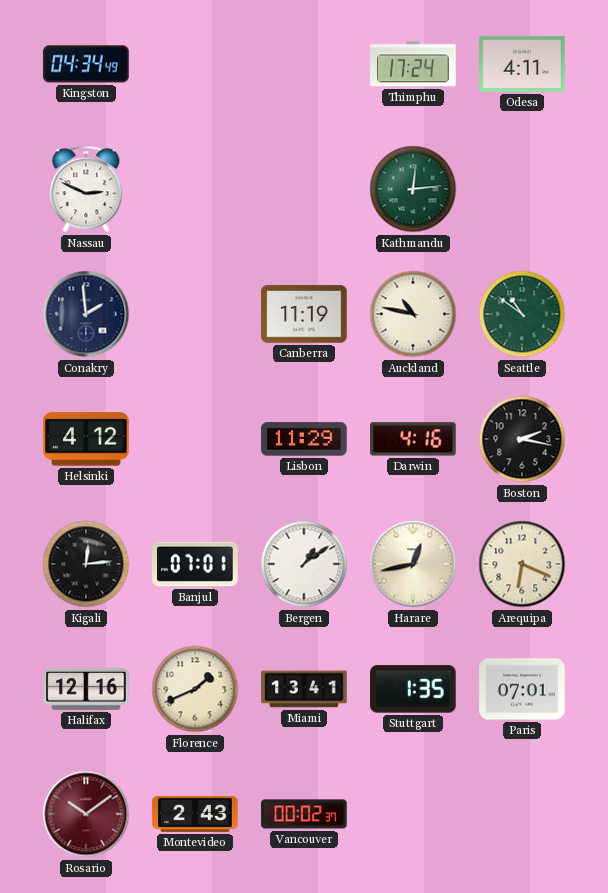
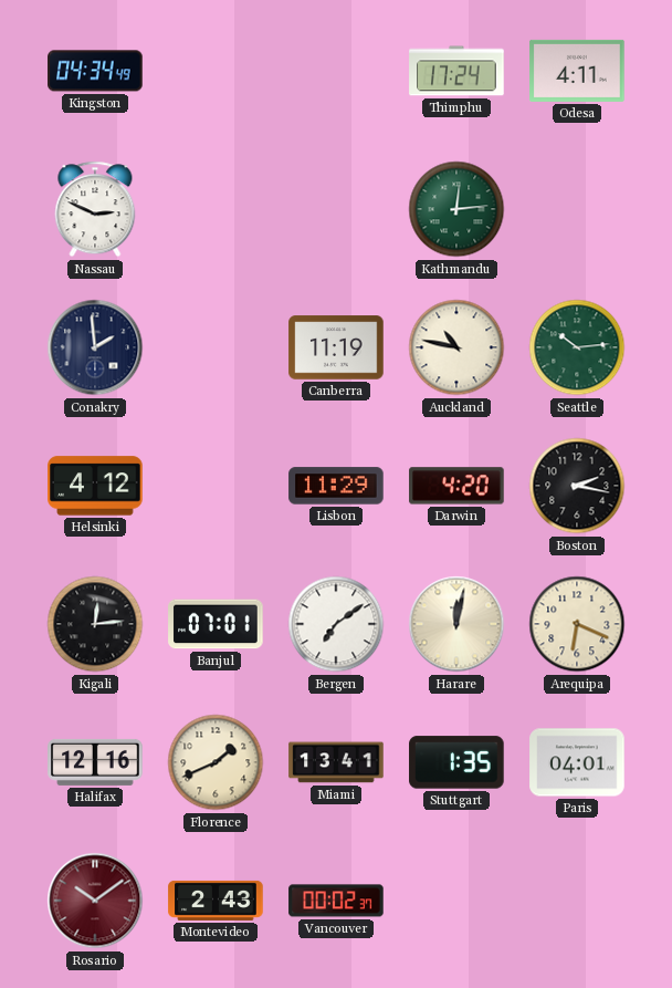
Seattle: 10:51 -> 10:14
Darwin: 4:16 -> 4:20
Bergen: 1:09 -> 7:09
Harare: 12:43 -> 12:02
Paris: 07:01 -> 04:01
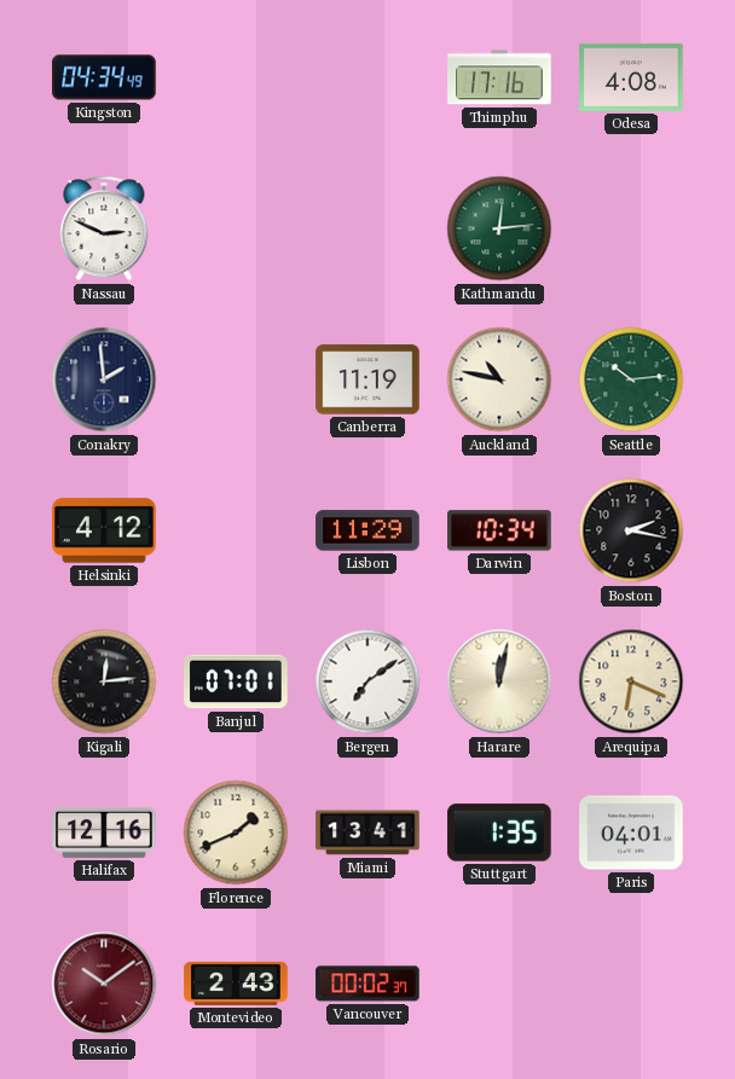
Thimphu: 17:24 -> 17:16
Odesa: 4:11 -> 4:08
Darwin: 4:20 -> 10:34
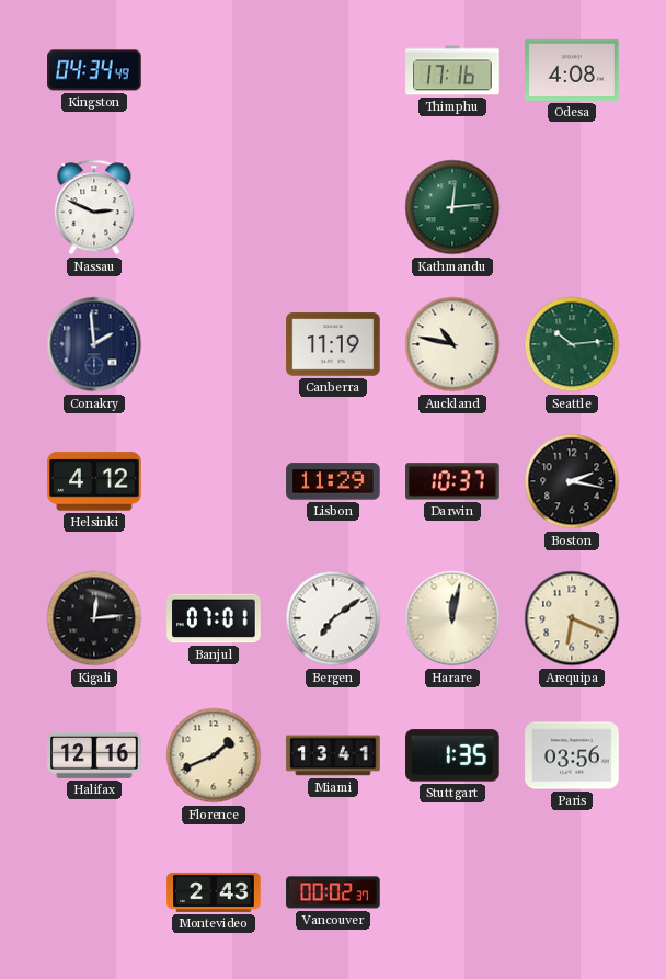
Darwin: 10:34 -> 10:37
Paris: 04:01 -> 03:56
Rosario: 10:09 -> none
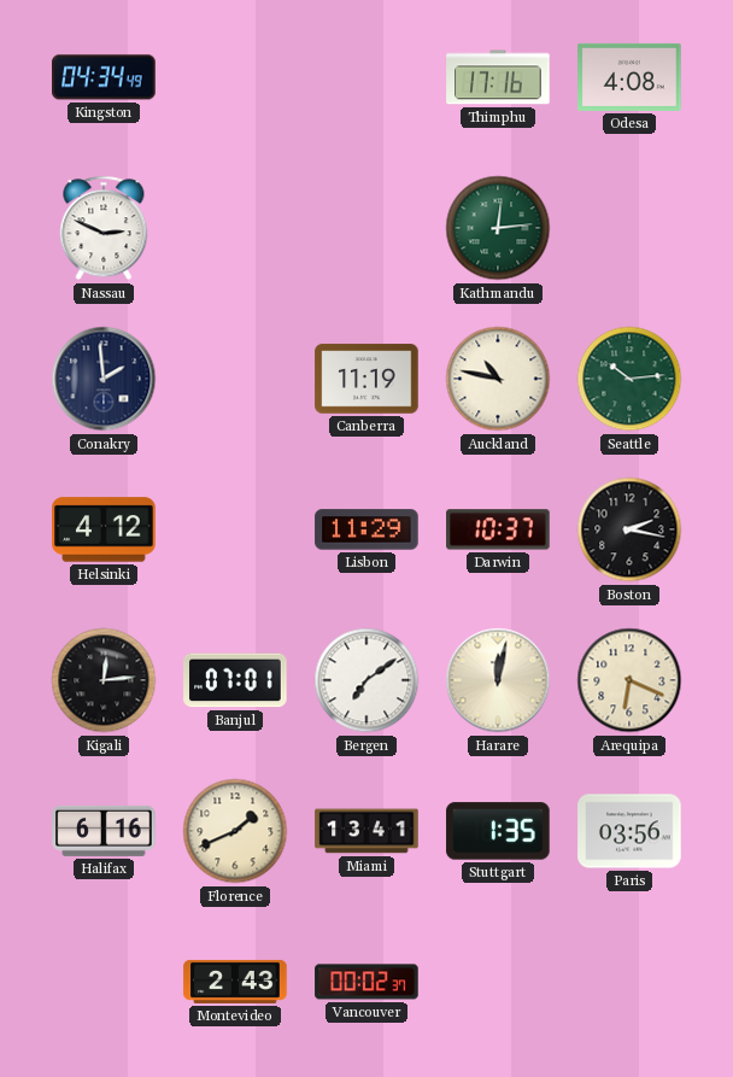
Halifax: 12:16 -> 6:16
